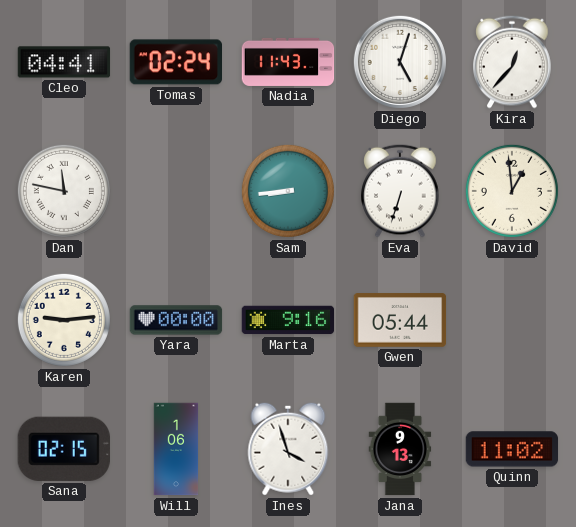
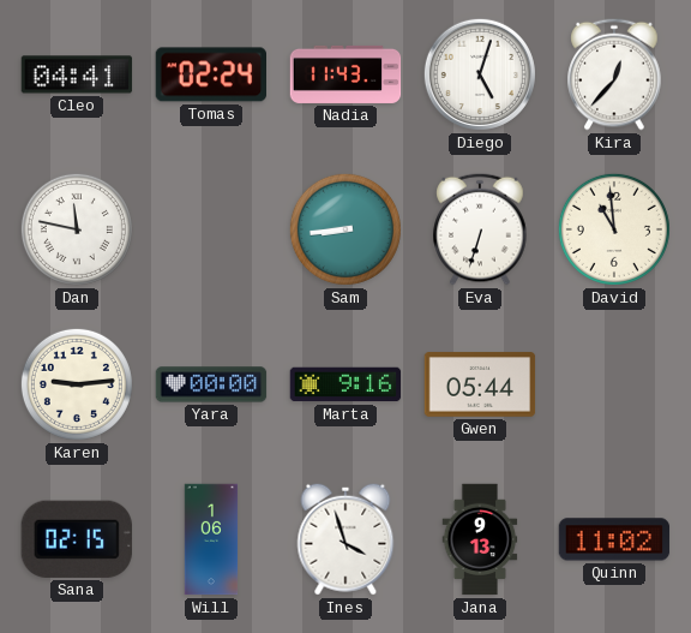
David: 12:59 -> 10:59
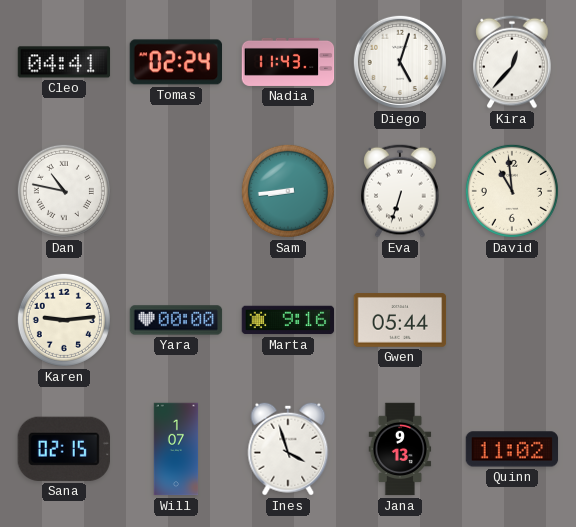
Dan: 11:47 -> 10:47
Will: 1:06 -> 1:07
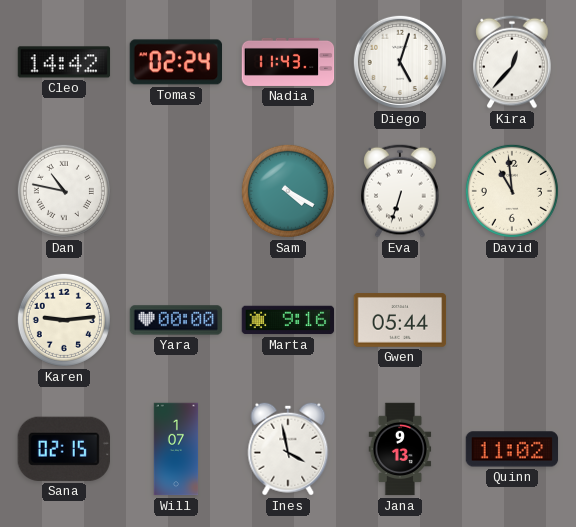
Cleo: 04:41 -> 14:42
Sam: 8:44 -> 4:20
Ines: 3:57 -> 3:58
